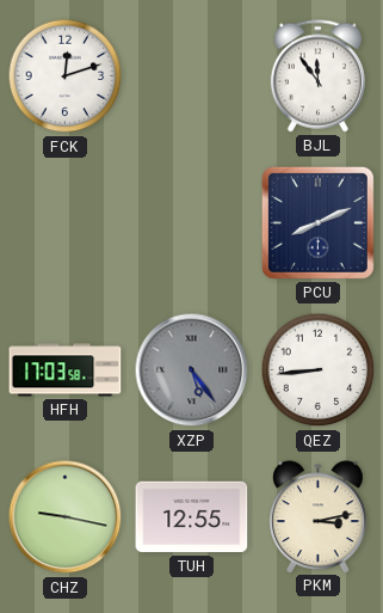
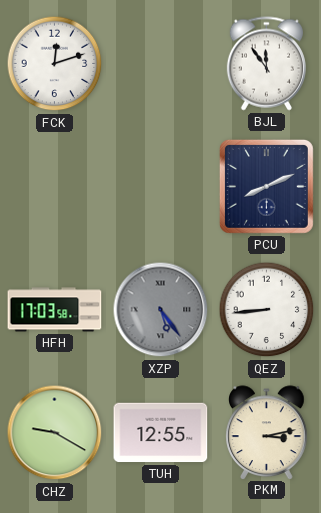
CHZ: 9:17 -> 9:20
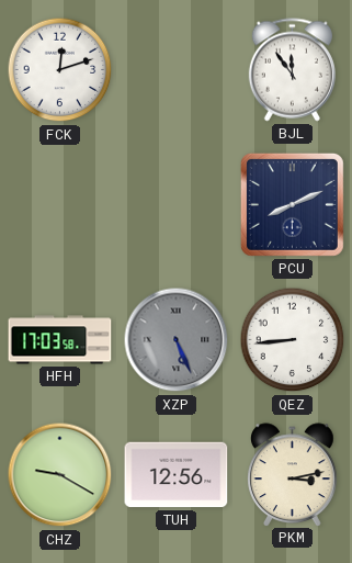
XZP: 5:24 -> 5:26
TUH: 12:55 -> 12:56
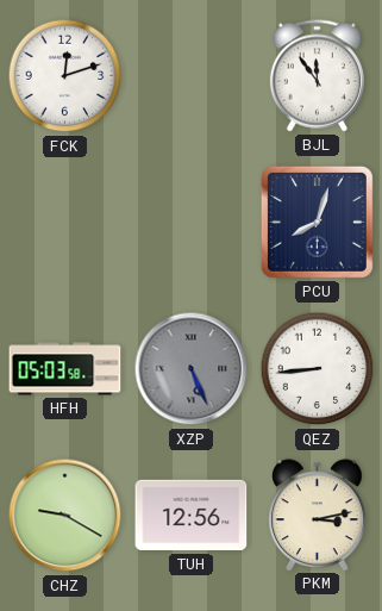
PCU: 8:11 -> 8:03
HFH: 17:03 -> 05:03
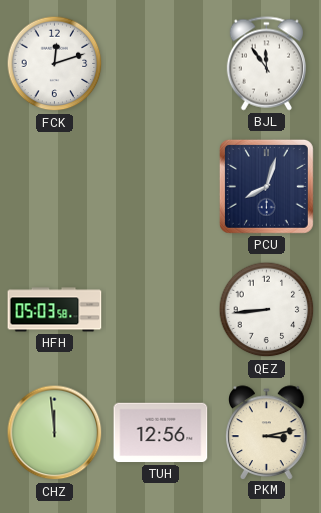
XZP: 5:26 -> none
CHZ: 9:20 -> 11:59
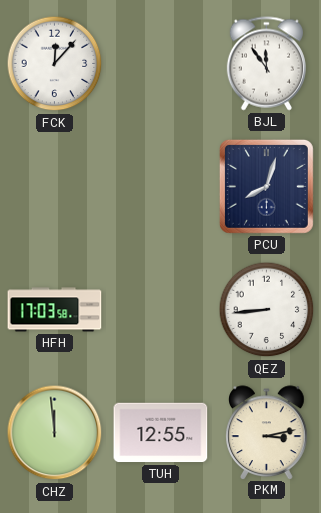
FCK: 12:12 -> 12:07
HFH: 05:03 -> 17:03
TUH: 12:56 -> 12:55
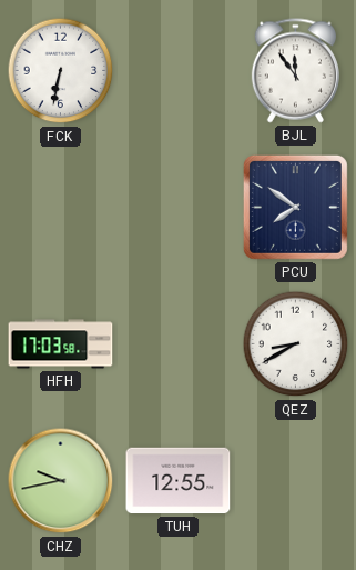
FCK: 12:07 -> 6:32
PCU: 8:03 -> 7:51
QEZ: 8:44 -> 8:40
CHZ: 11:59 -> 9:43
PKM: 3:13 -> none
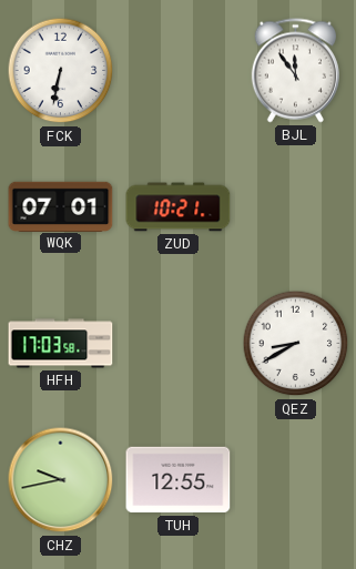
WQK: none -> 07:01
ZUD: none -> 10:21
PCU: 7:51 -> none
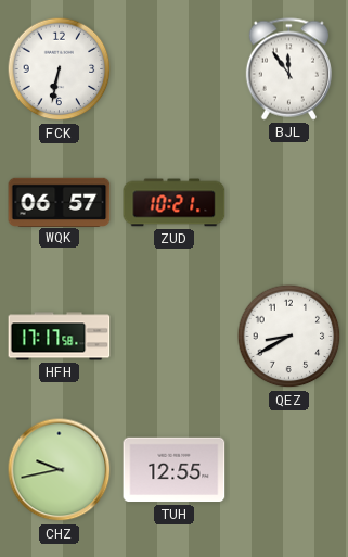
WQK: 07:01 -> 06:57
HFH: 17:03 -> 17:17
